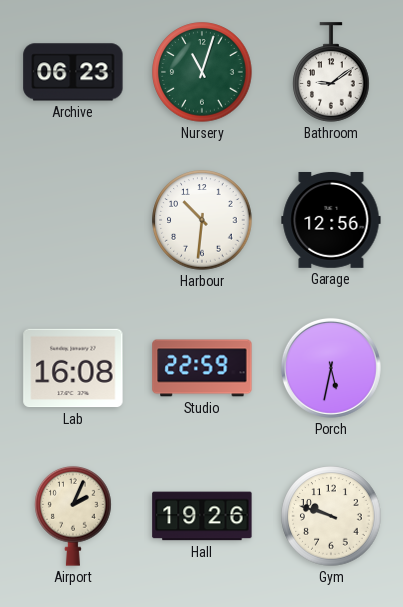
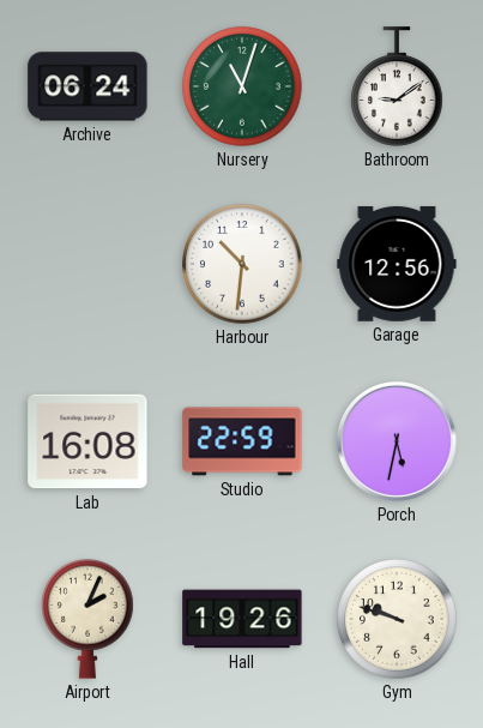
Archive: 06:23 -> 06:24
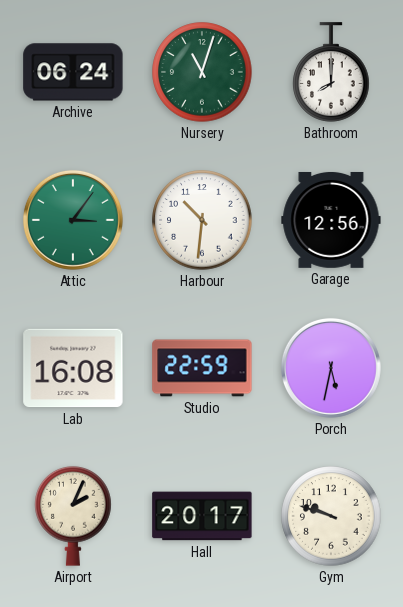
Bathroom: 9:09 -> 8:00
Attic: none -> 3:06
Hall: 19:26 -> 20:17
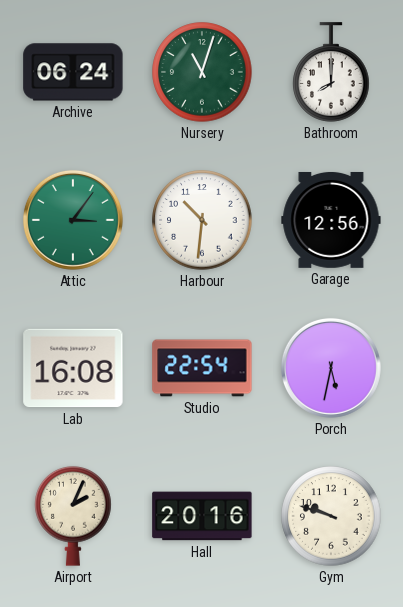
Studio: 22:59 -> 22:54
Hall: 20:17 -> 20:16
